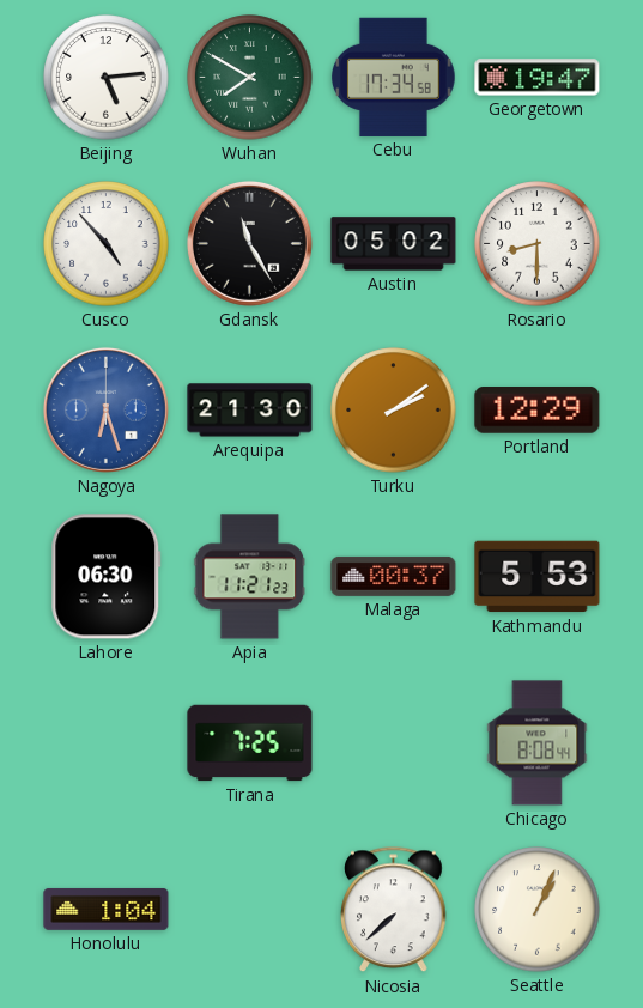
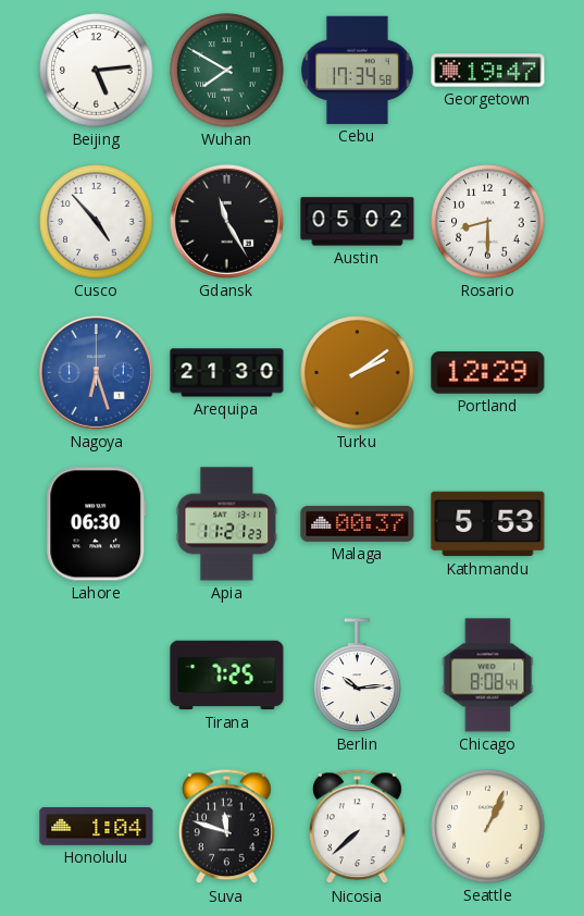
Berlin: none -> 10:14
Suva: none -> 11:48
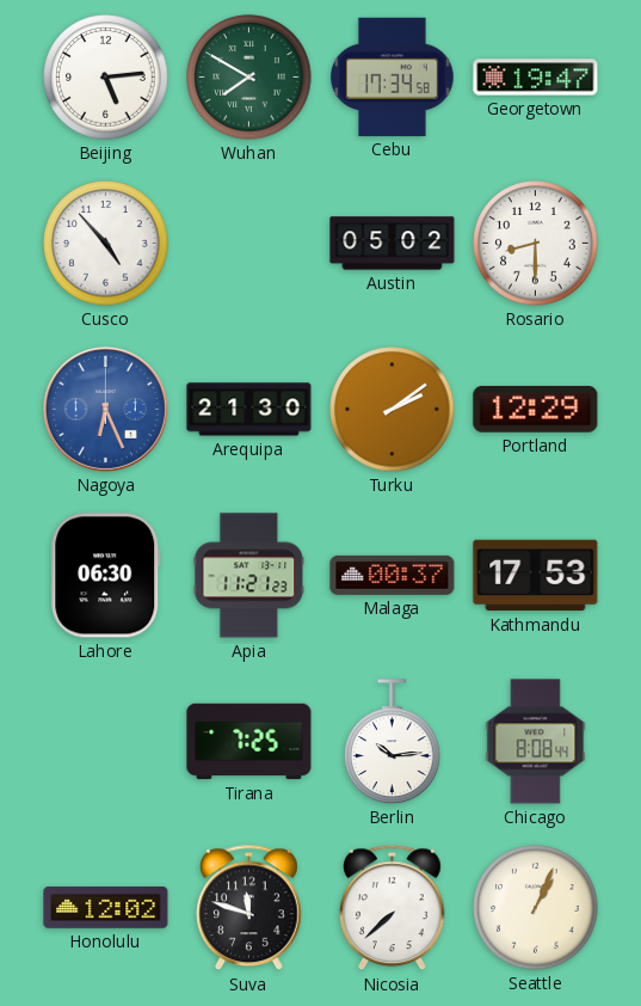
Gdansk: 11:25 -> none
Nagoya: 6:27 -> 6:26
Kathmandu: 5:53 -> 17:53
Honolulu: 1:04 -> 12:02
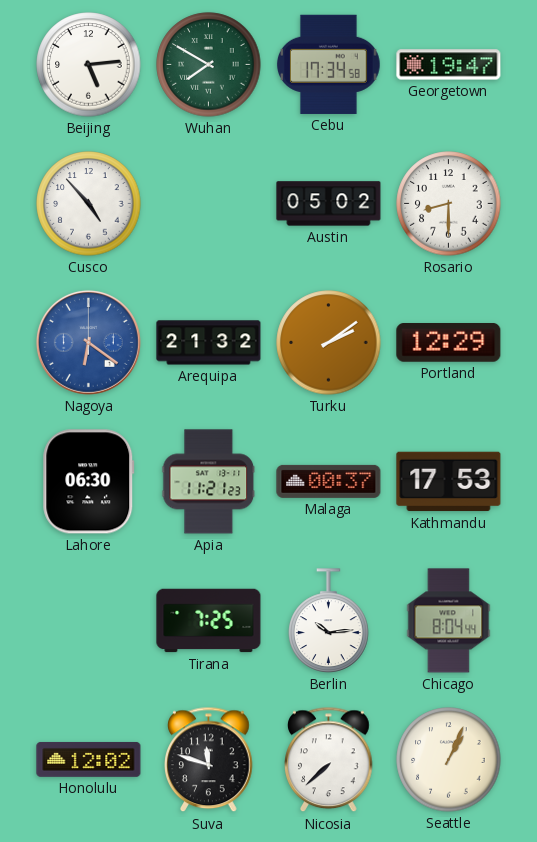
Nagoya: 6:26 -> 6:21
Arequipa: 21:30 -> 21:32
Chicago: 8:08 -> 8:04
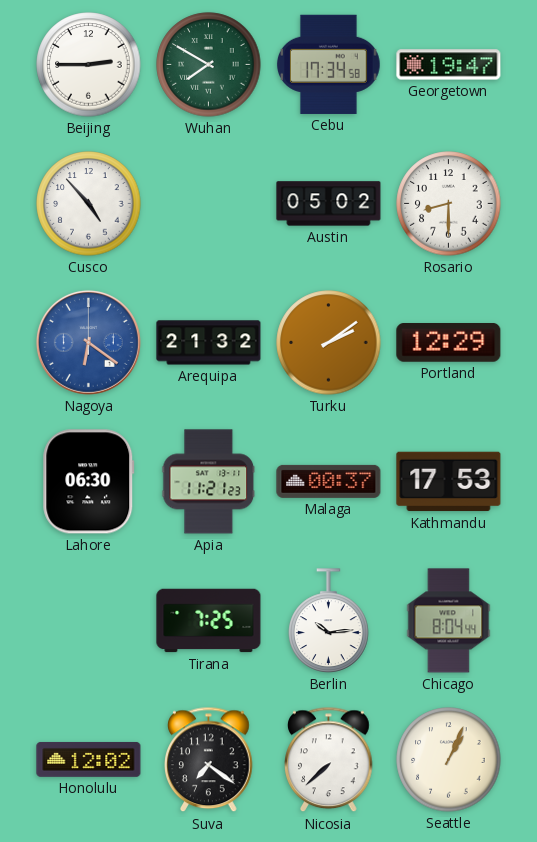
Beijing: 5:14 -> 2:45
Suva: 11:48 -> 7:21
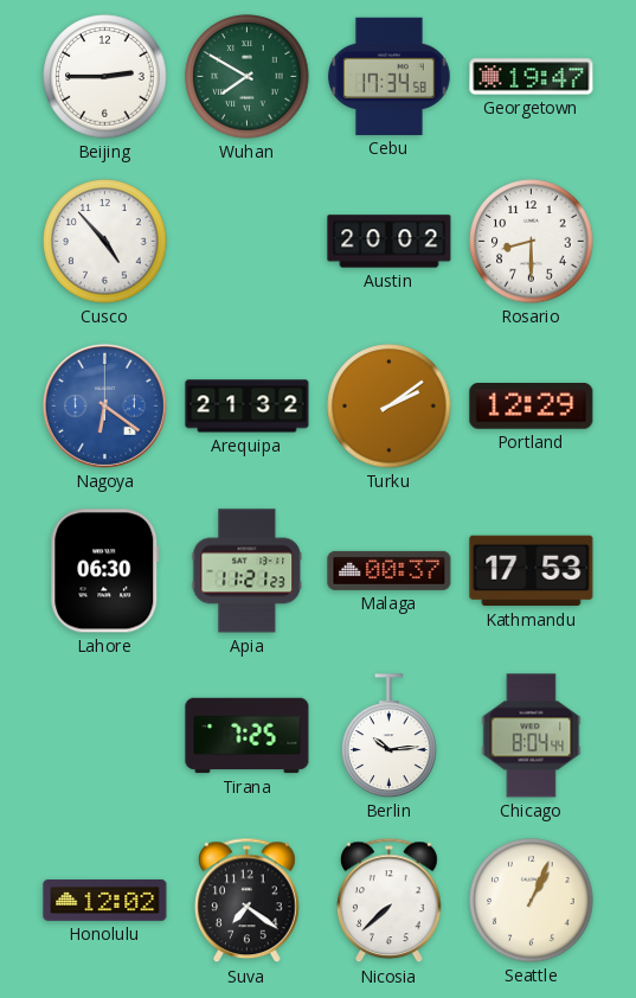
Austin: 05:02 -> 20:02
